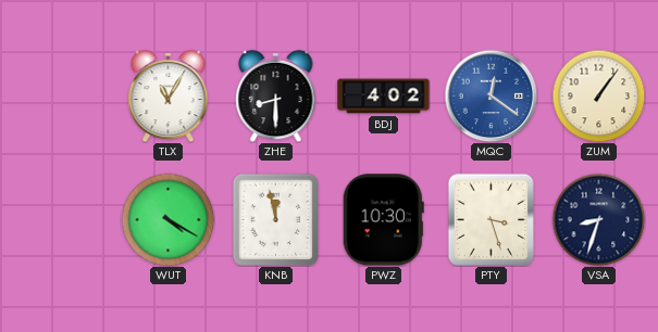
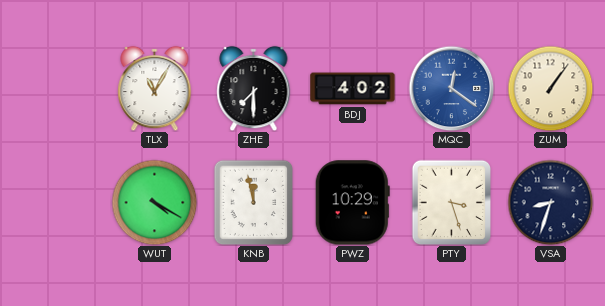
ZHE: 8:30 -> 7:30
PWZ: 10:30 -> 10:29
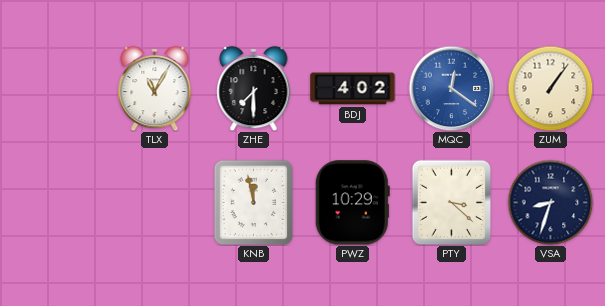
WUT: 4:20 -> none
PTY: 3:27 -> 3:22
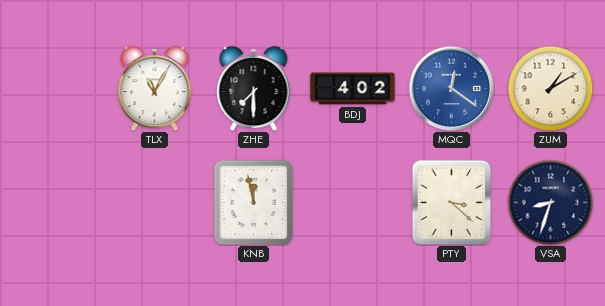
ZUM: 1:06 -> 1:10
PWZ: 10:29 -> none
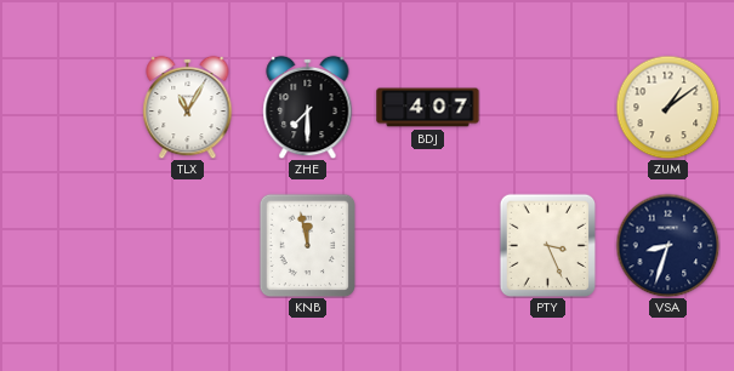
BDJ: 4:02 -> 4:07
MQC: 12:21 -> none
ZUM: 1:10 -> 1:09
PTY: 3:22 -> 3:26
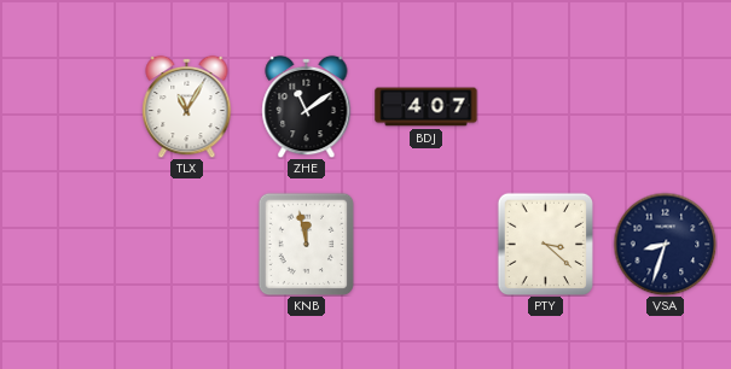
ZHE: 7:30 -> 11:09
ZUM: 1:09 -> none
PTY: 3:26 -> 3:22
